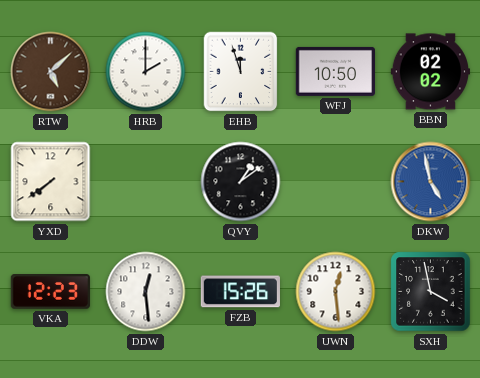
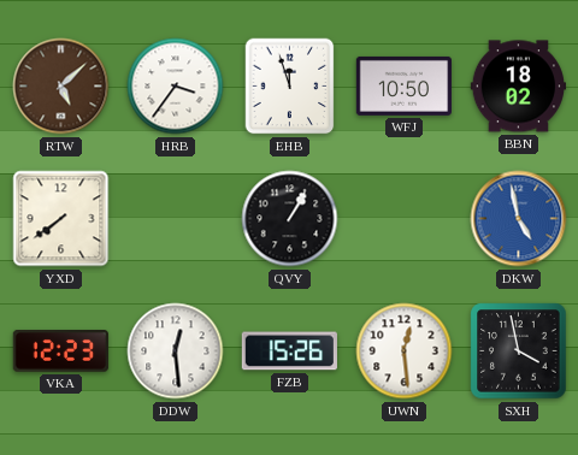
HRB: 2:00 -> 3:36
BBN: 02:02 -> 18:02
QVY: 1:09 -> 1:05
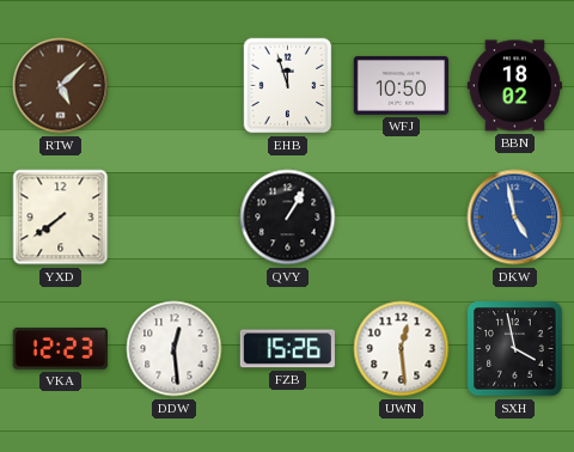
HRB: 3:36 -> none
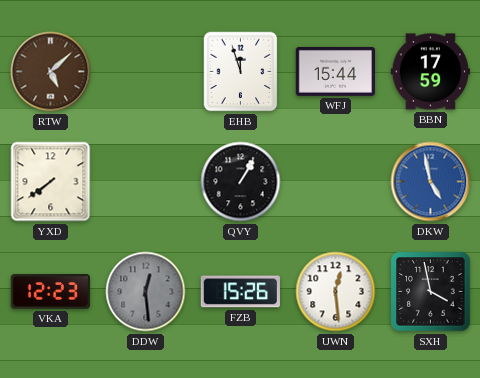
WFJ: 10:50 -> 15:44
BBN: 18:02 -> 17:59
DDW dial: white -> grey
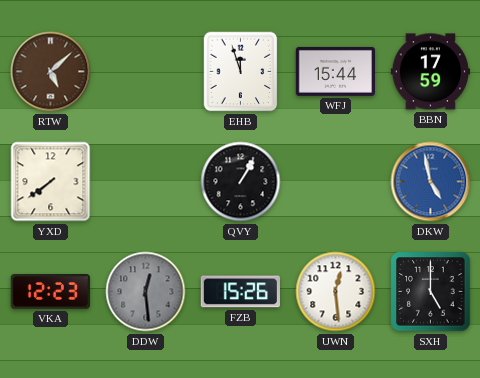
SXH: 3:58 -> 5:00
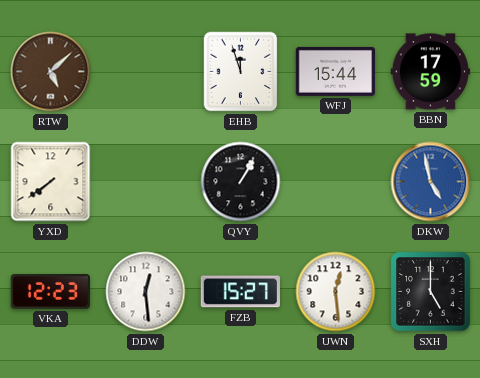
DDW dial: grey -> white
FZB: 15:26 -> 15:27
